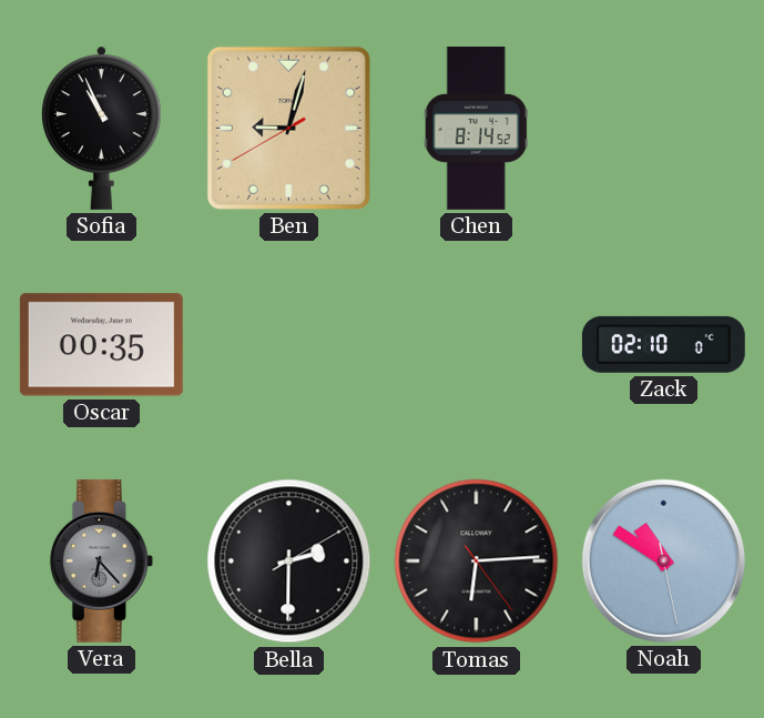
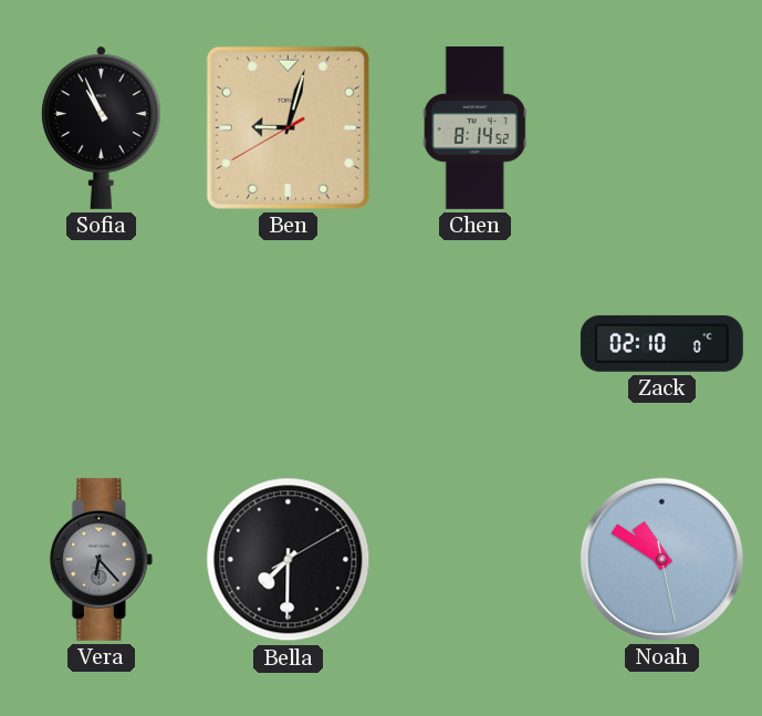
Oscar: 00:35 -> none
Bella: 2:30 -> 7:30
Tomas: 6:14 -> none
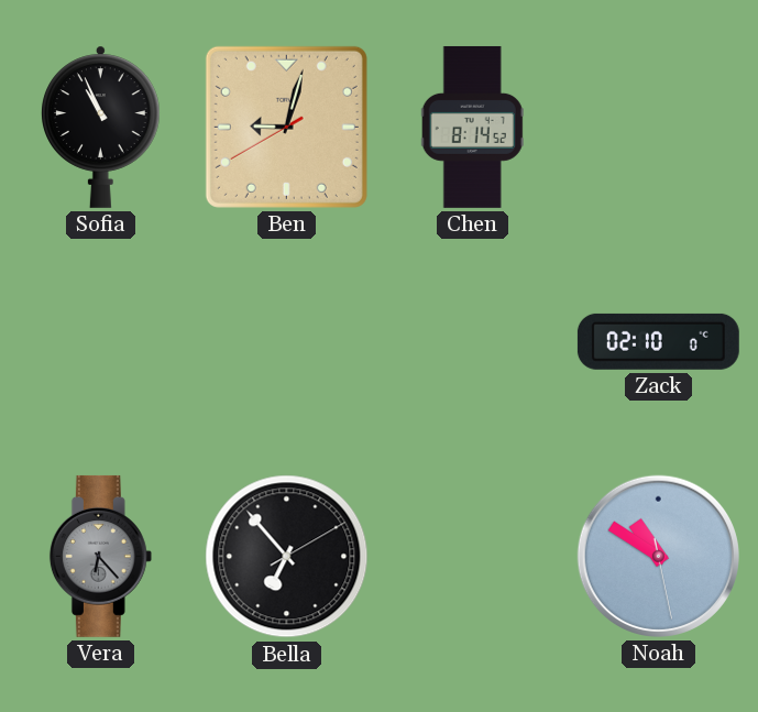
Bella: 7:30 -> 6:53
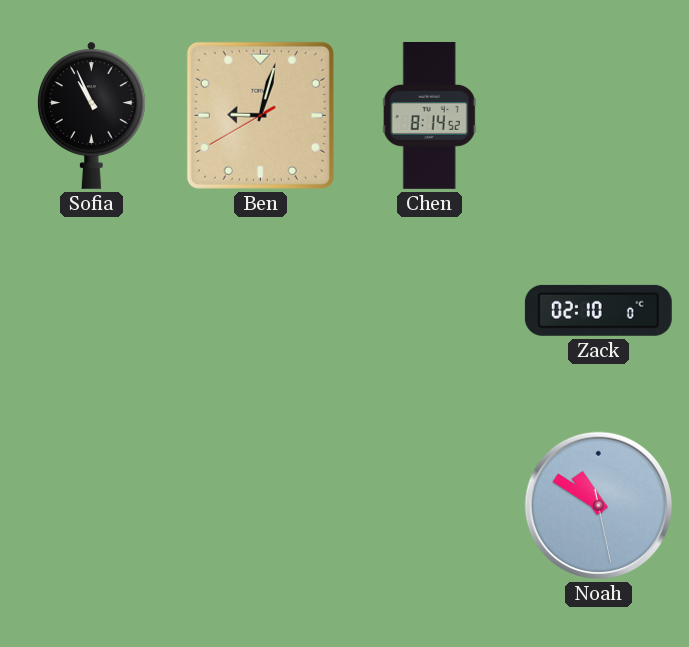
Vera: 6:23 -> none
Bella: 6:53 -> none
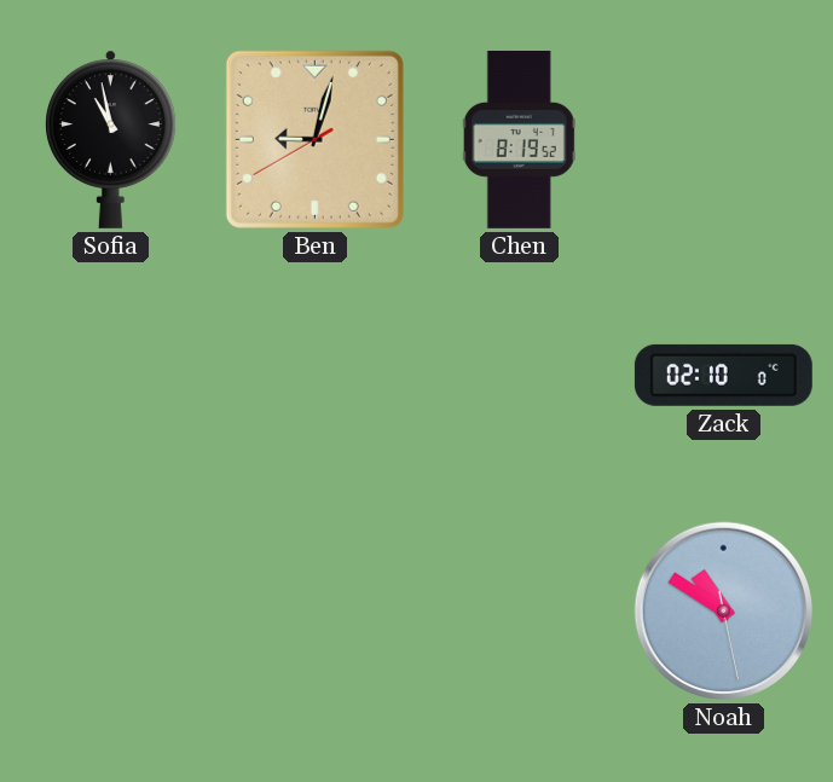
Sofia: 10:56 -> 10:58
Chen: 8:14 -> 8:19
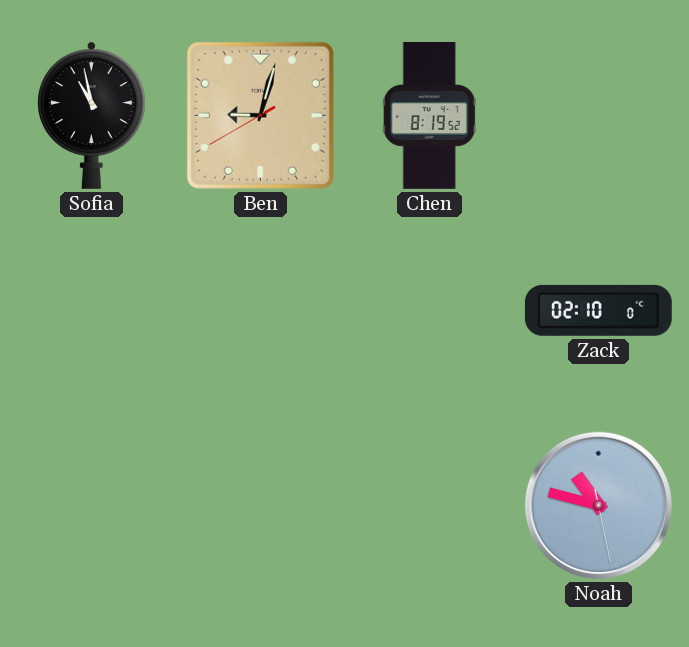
Noah: 10:50 -> 10:47
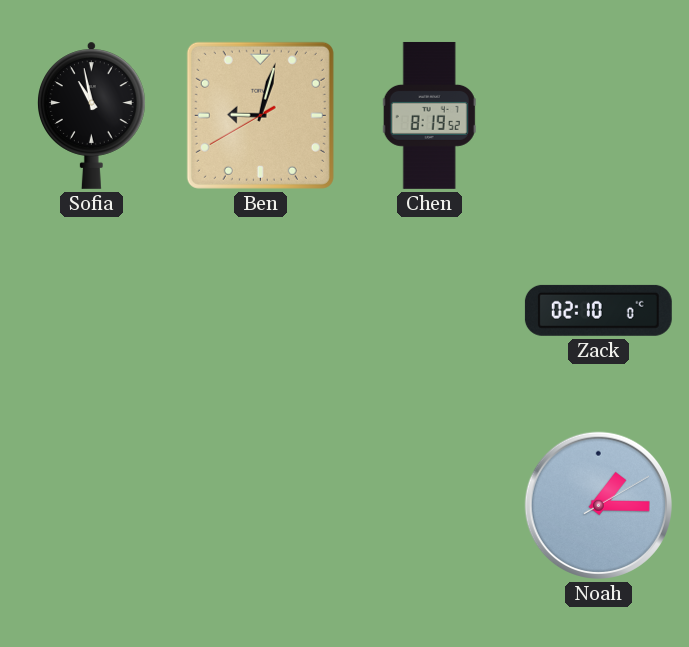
Noah: 10:47 -> 1:15
